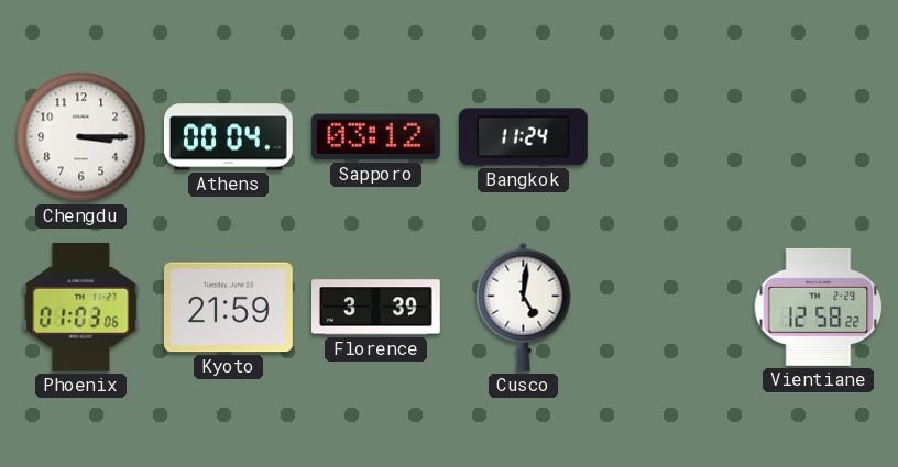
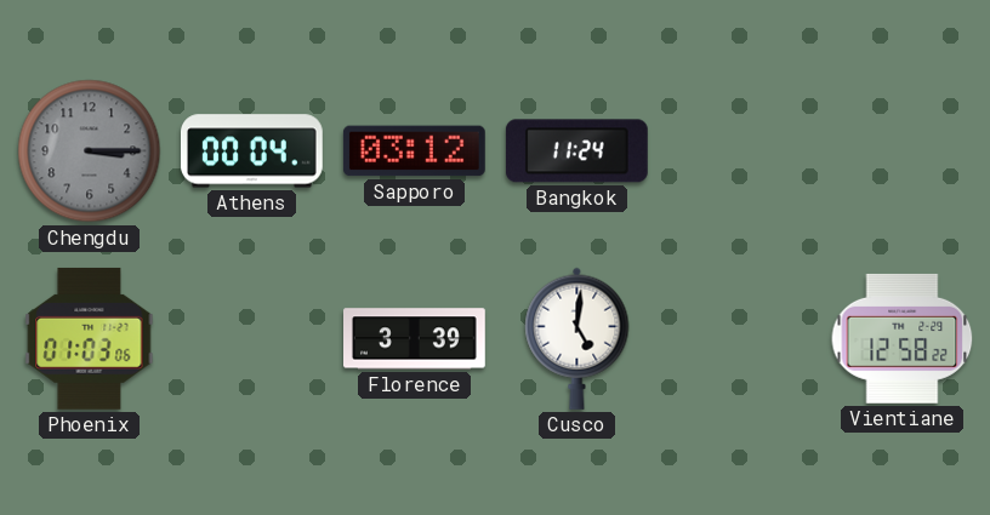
Chengdu dial: white -> grey
Kyoto: 21:59 -> none
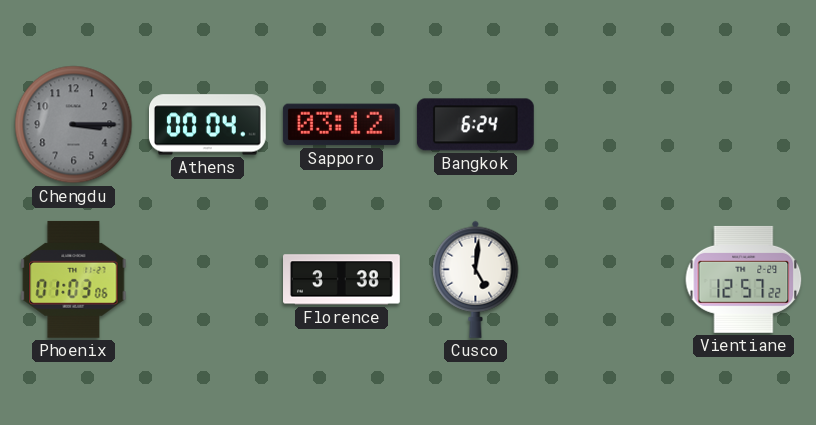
Bangkok: 11:24 -> 6:24
Florence: 3:39 -> 3:38
Vientiane: 12:58 -> 12:57
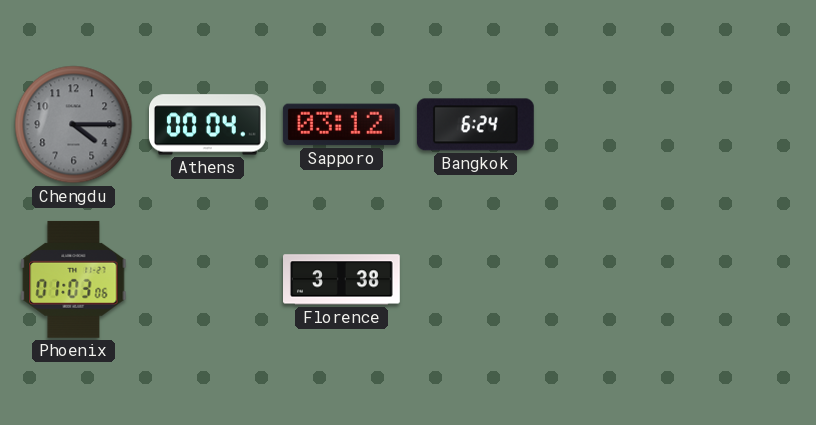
Chengdu: 3:15 -> 4:15
Cusco: 5:01 -> none
Vientiane: 12:57 -> none
